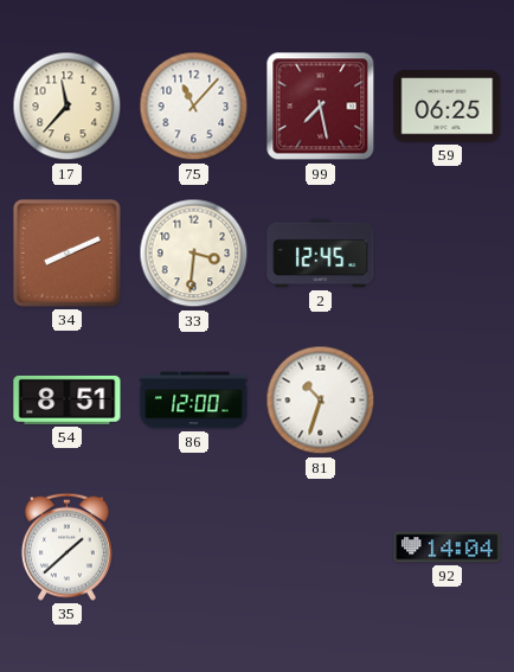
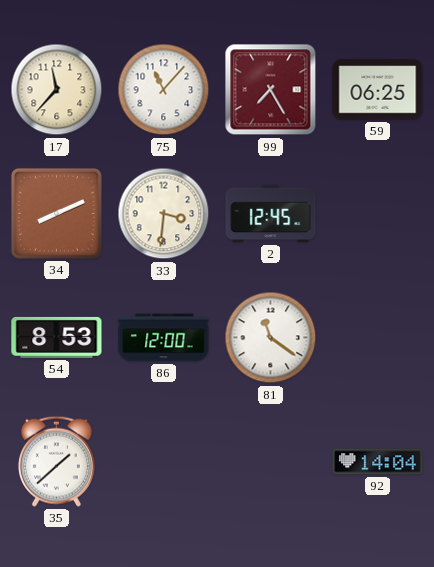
99: 7:28 -> 7:25
54: 8:51 -> 8:53
81: 10:33 -> 11:21
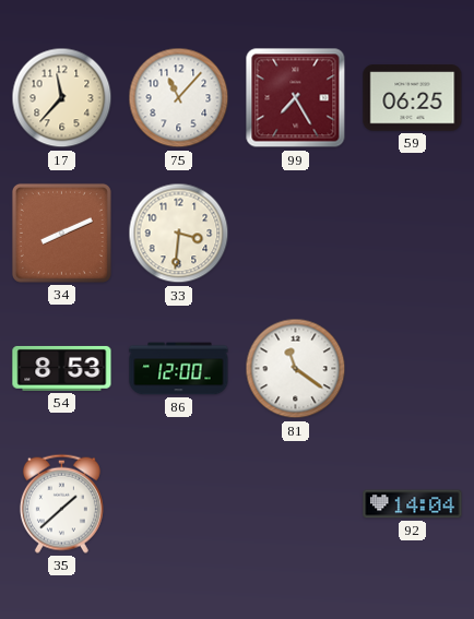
2: 12:45 -> none
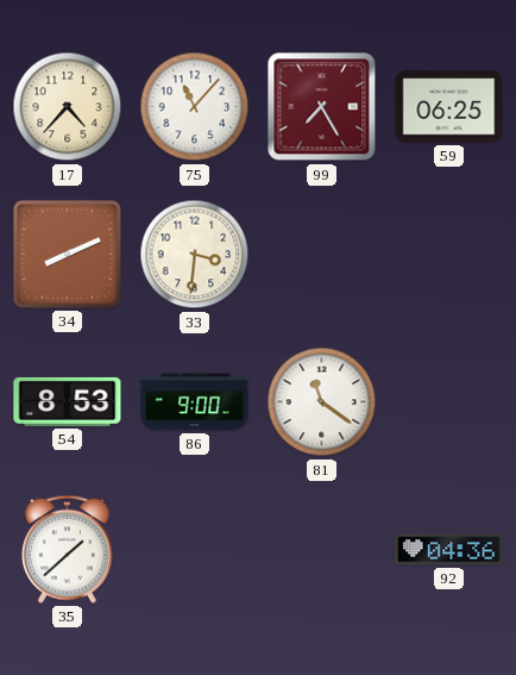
17: 11:37 -> 4:37
86: 12:00 -> 9:00
92: 14:04 -> 04:36
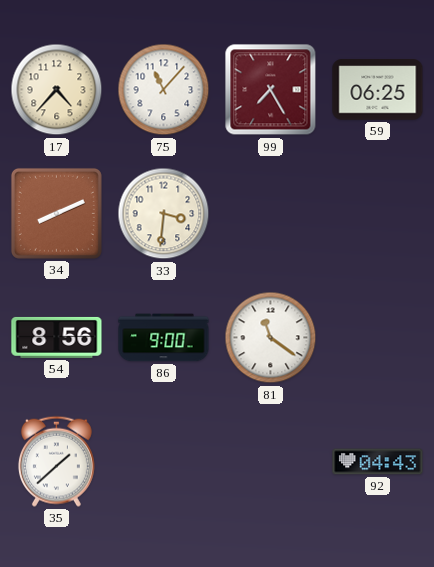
54: 8:53 -> 8:56
92: 04:36 -> 04:43
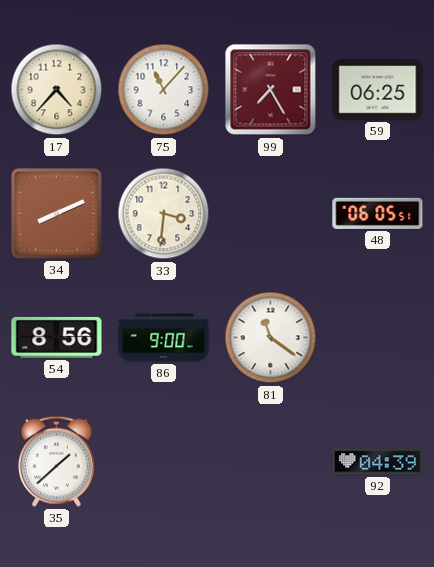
48: none -> 06:05
92: 04:43 -> 04:39
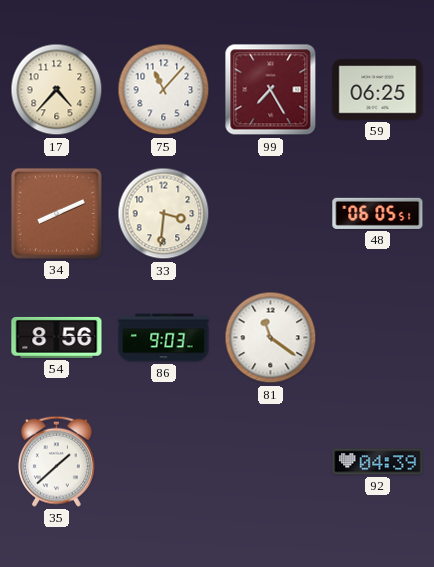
86: 9:00 -> 9:03
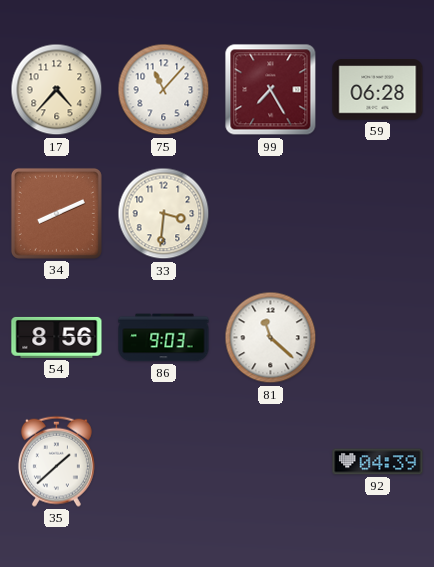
59: 06:25 -> 06:28
48: 06:05 -> none
81: 11:21 -> 11:22
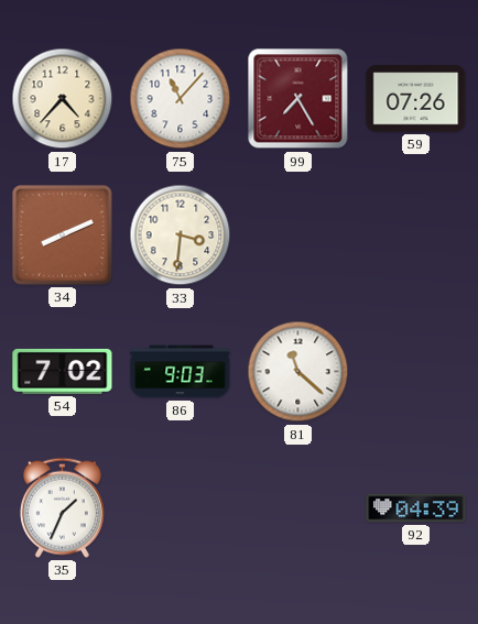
59: 06:28 -> 07:26
54: 8:56 -> 7:02
35: 1:38 -> 1:34
